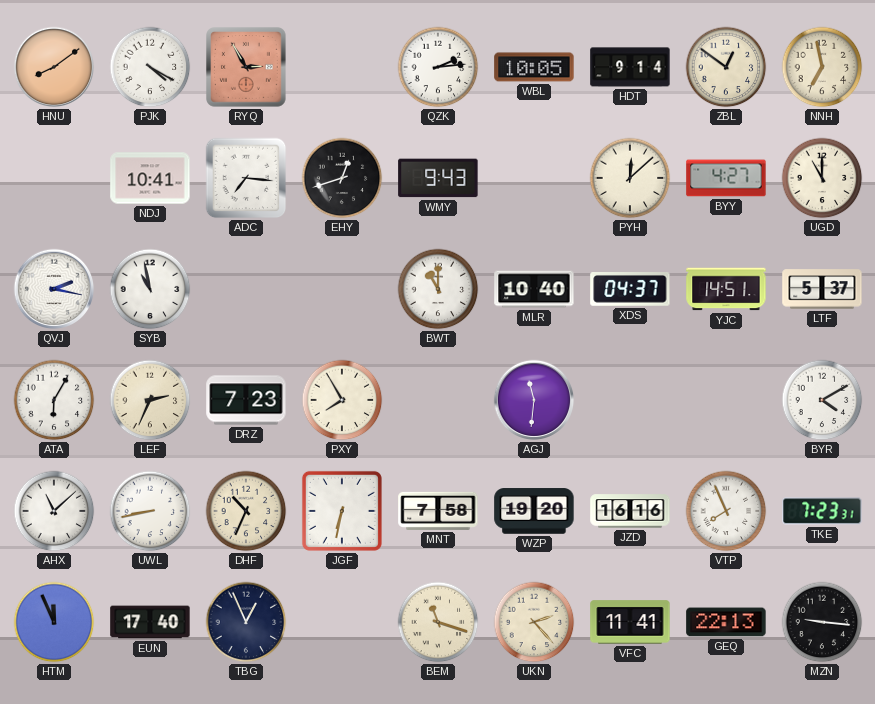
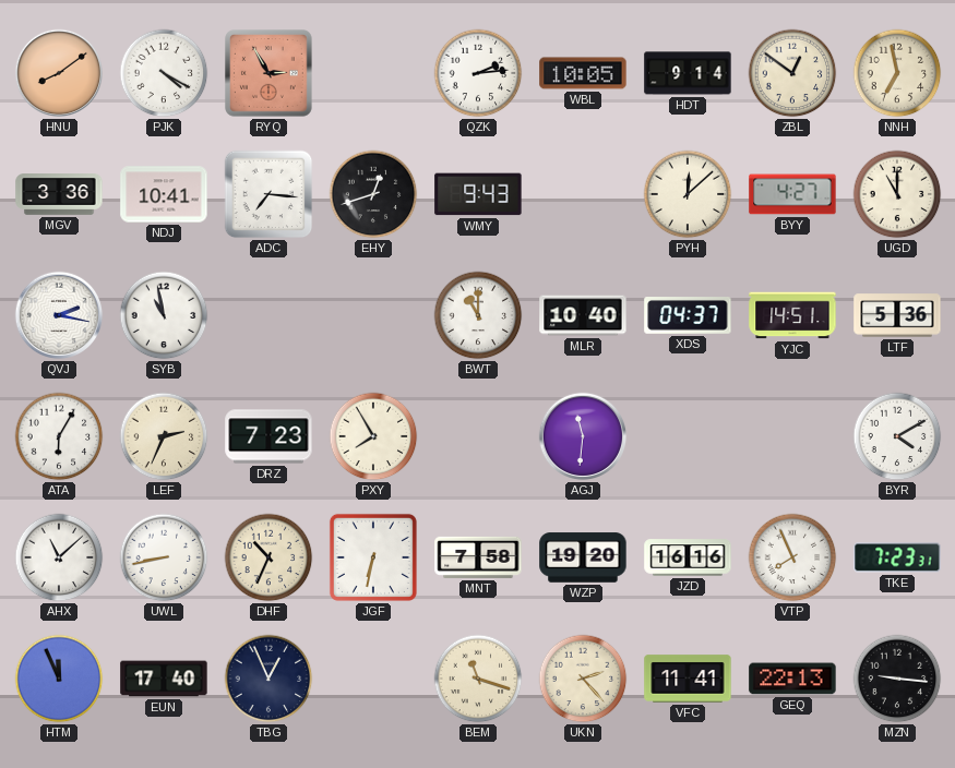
MGV: none -> 3:36
LTF: 5:37 -> 5:36
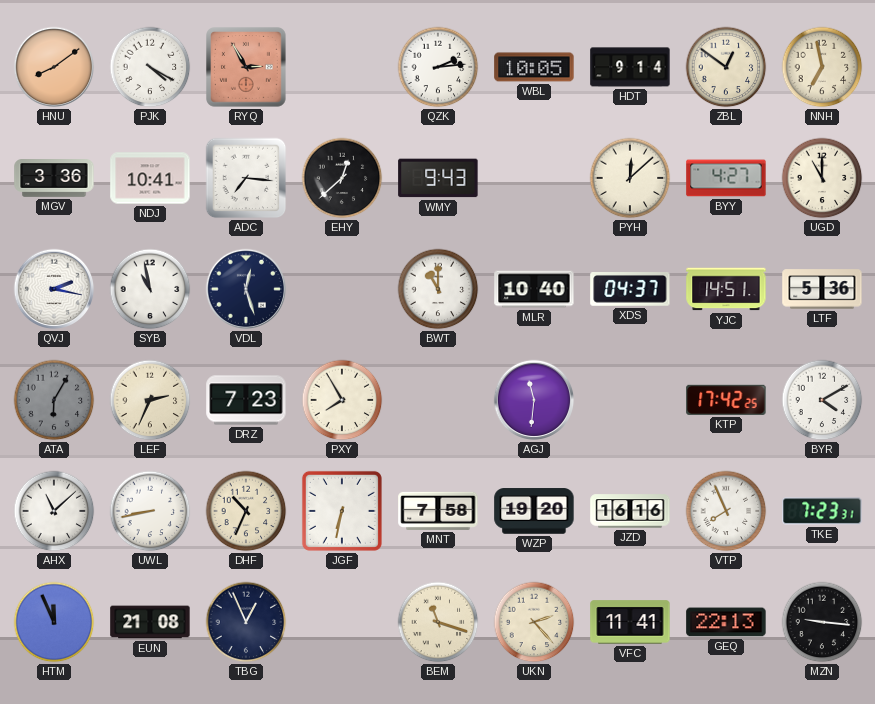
EHY: 12:42 -> 12:38
VDL: none -> 12:27
ATA dial: white -> grey
KTP: none -> 17:42
EUN: 17:40 -> 21:08
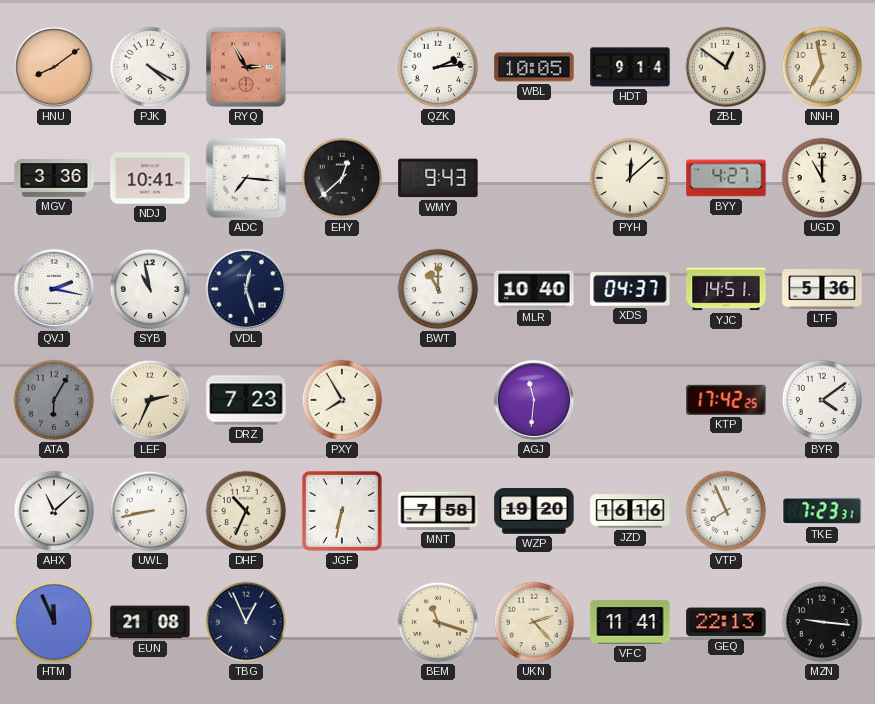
BYR: 4:10 -> 4:09
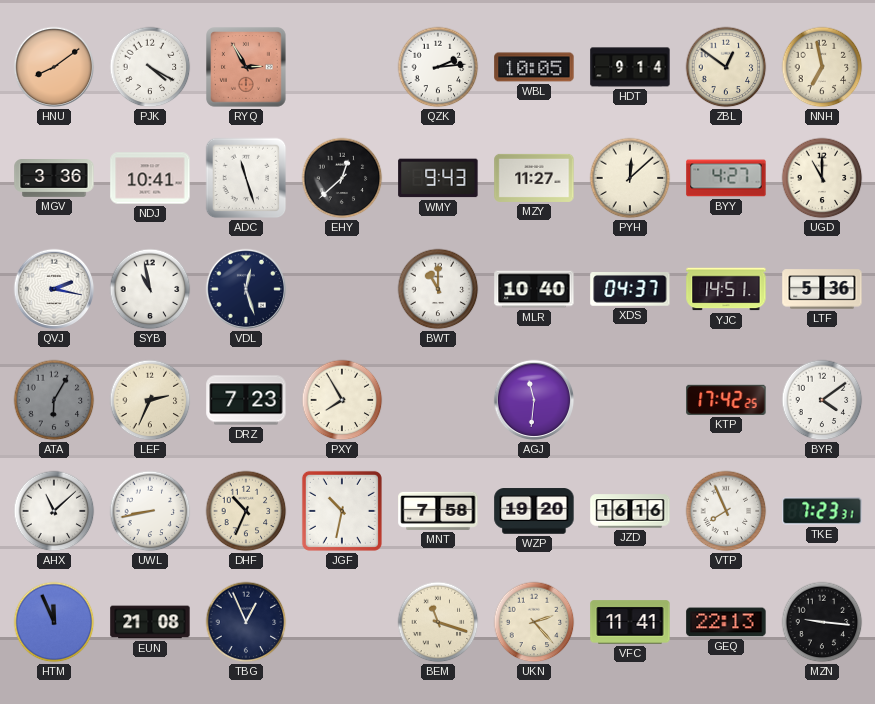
ADC: 7:16 -> 11:27
MZY: none -> 11:27
JGF: 6:32 -> 10:32
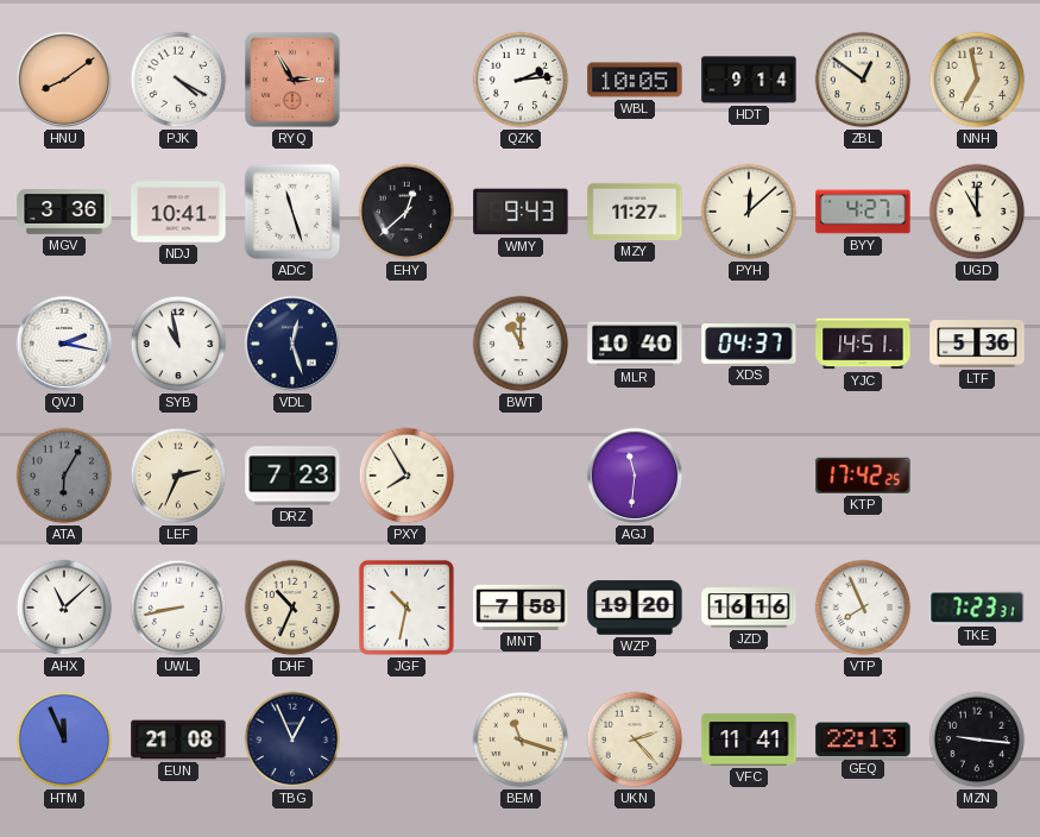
BYR: 4:09 -> none
